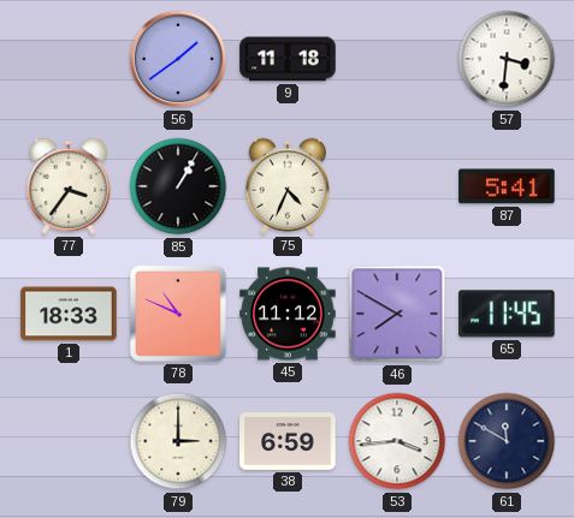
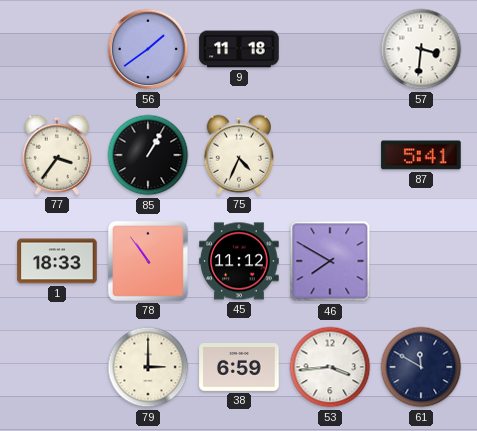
78: 10:49 -> 10:54
65: 11:45 -> none
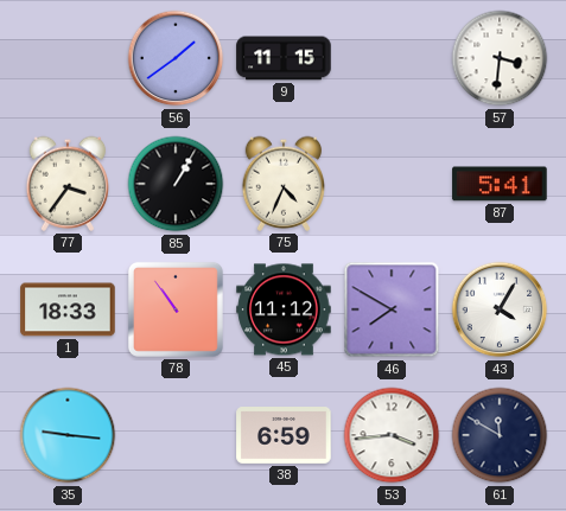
9: 11:18 -> 11:15
43: none -> 4:05
35: none -> 9:16
79: 3:00 -> none
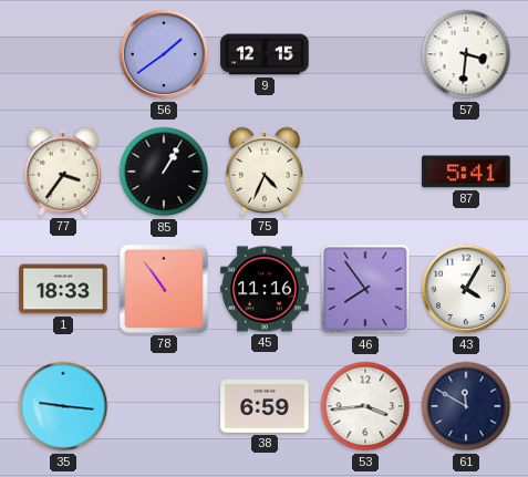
9: 11:15 -> 12:15
45: 11:12 -> 11:16
46: 7:50 -> 7:54
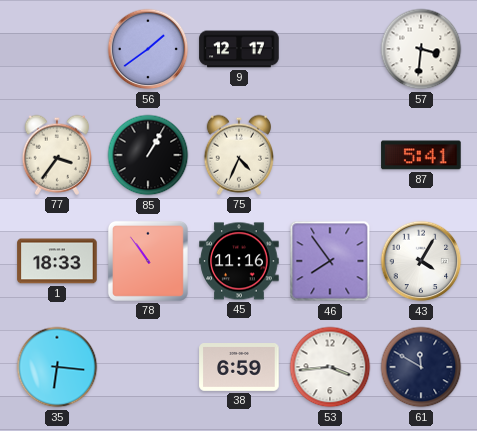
9: 12:15 -> 12:17
35: 9:16 -> 6:16
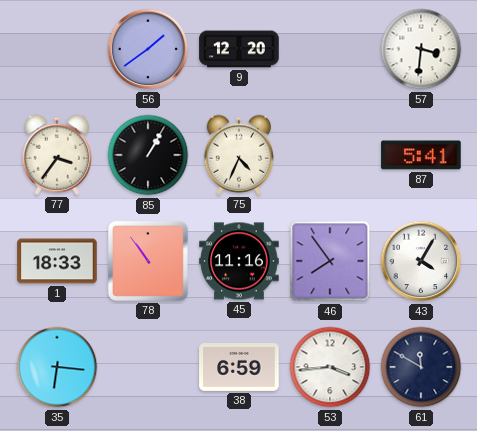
9: 12:17 -> 12:20
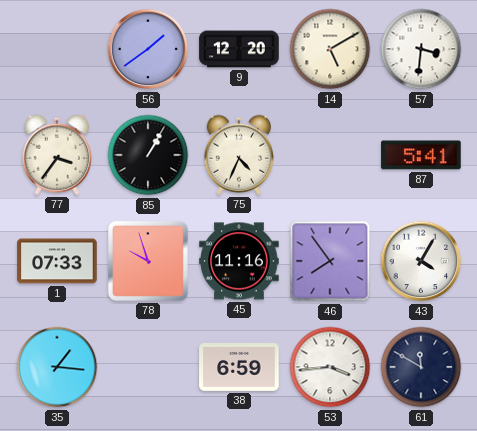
14: none -> 5:10
1: 18:33 -> 07:33
78: 10:54 -> 9:57
35: 6:16 -> 1:16
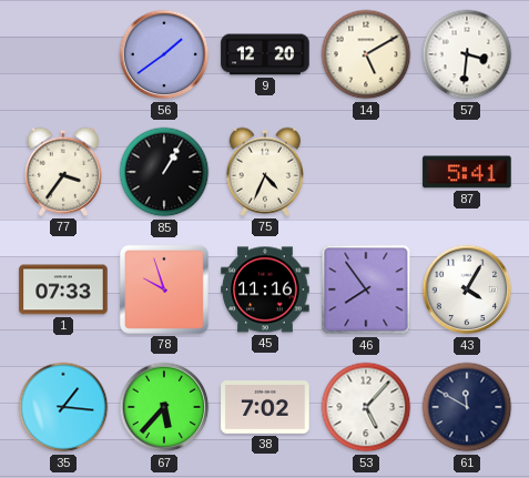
67: none -> 5:37
38: 6:59 -> 7:02
53: 3:44 -> 5:07
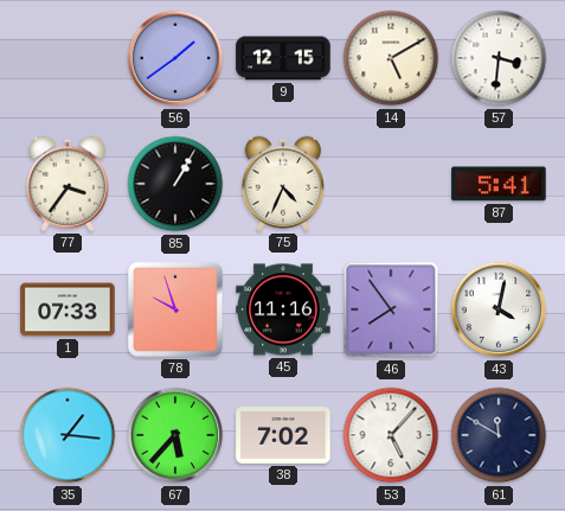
9: 12:20 -> 12:15
43: 4:05 -> 4:02
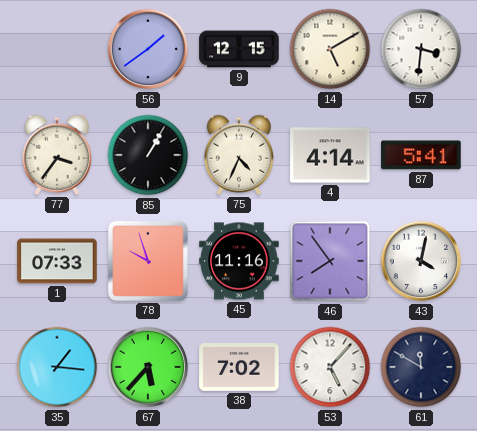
4: none -> 4:14
